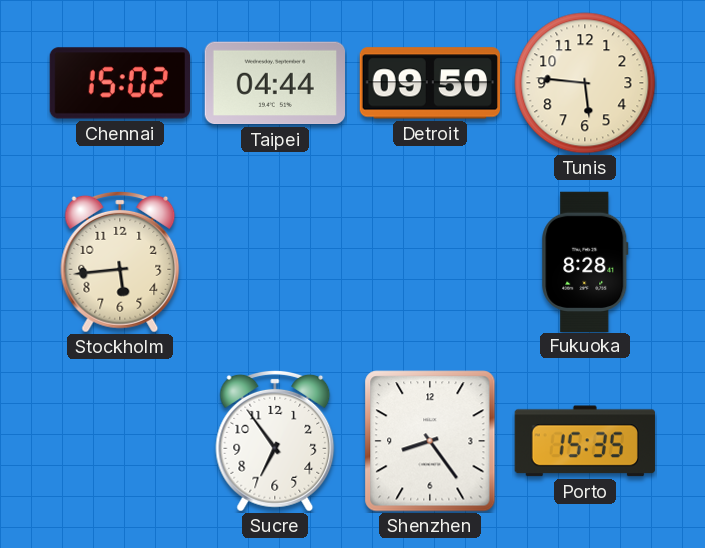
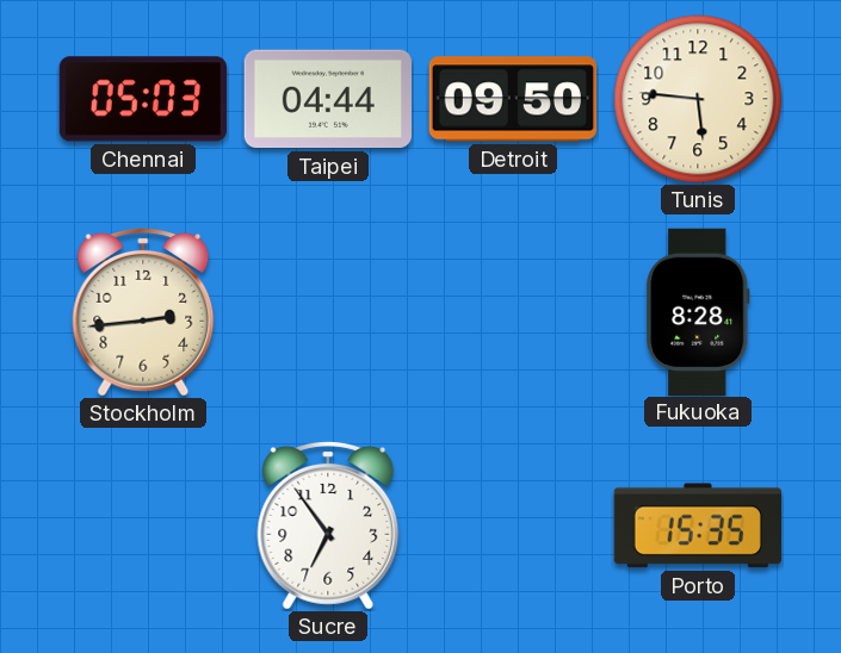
Chennai: 15:02 -> 05:03
Stockholm: 5:44 -> 2:44
Shenzhen: 8:24 -> none
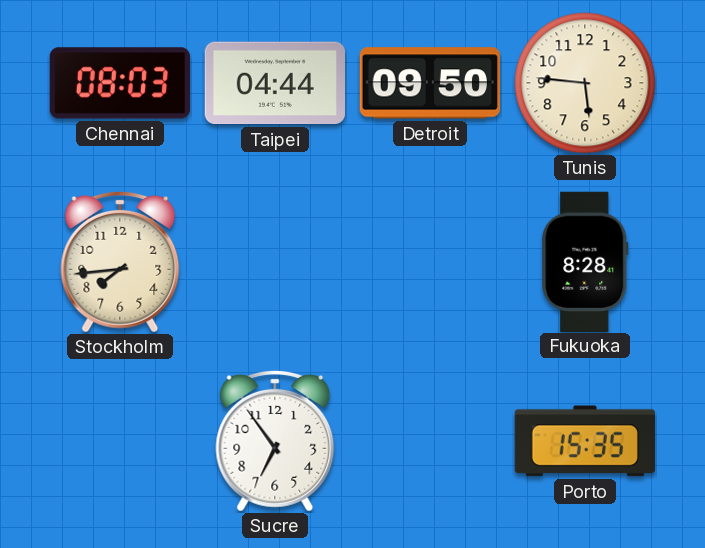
Chennai: 05:03 -> 08:03
Stockholm: 2:44 -> 7:44
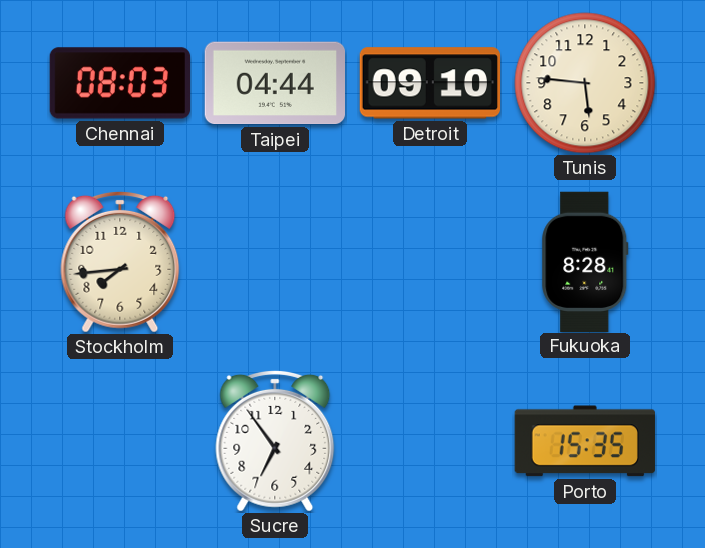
Detroit: 09:50 -> 09:10
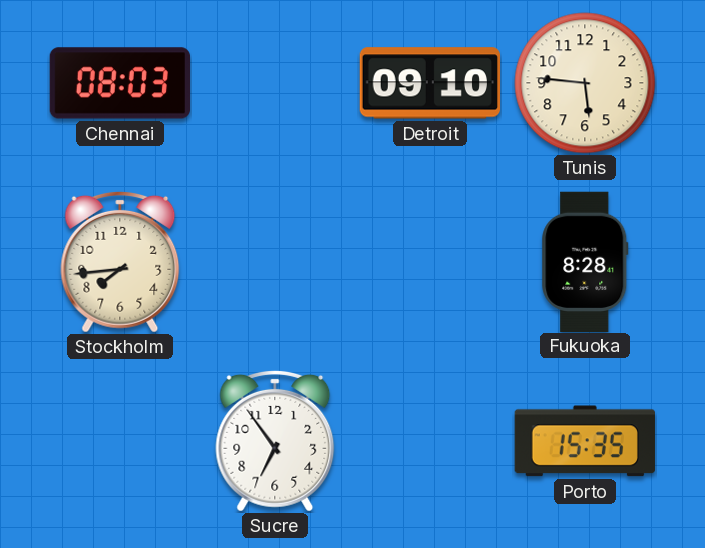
Taipei: 04:44 -> none
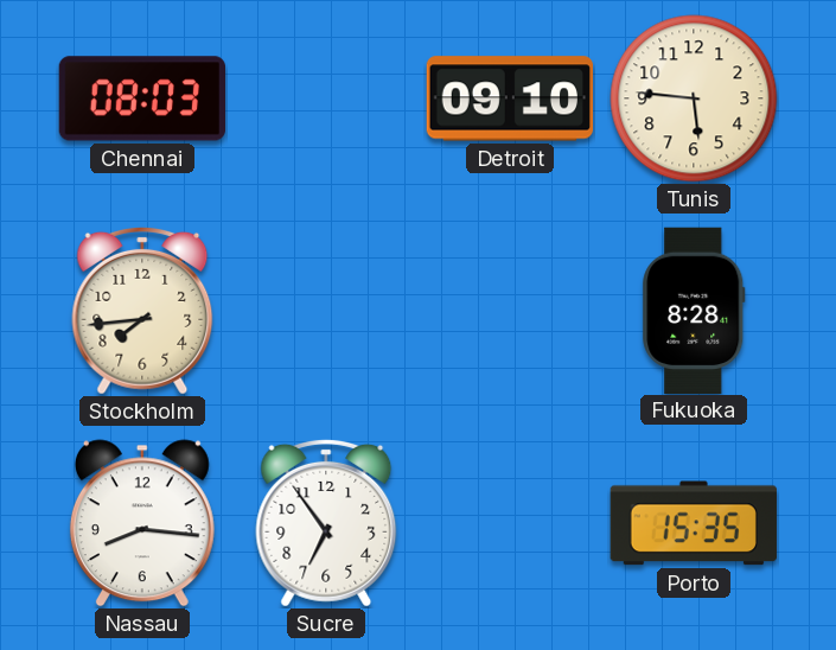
Nassau: none -> 8:16
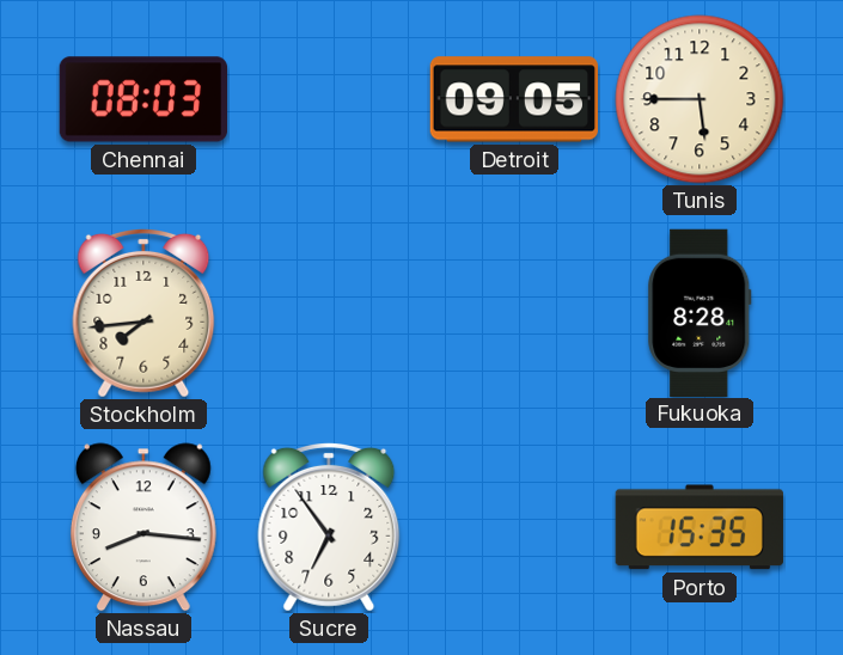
Detroit: 09:10 -> 09:05
Tunis: 5:46 -> 5:45
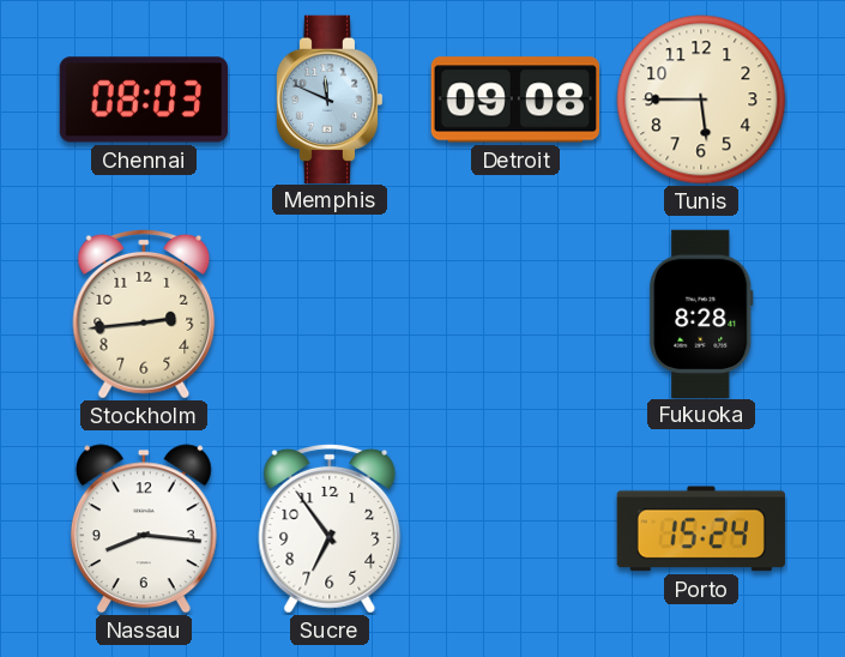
Memphis: none -> 11:49
Detroit: 09:05 -> 09:08
Stockholm: 7:44 -> 2:44
Porto: 15:35 -> 15:24
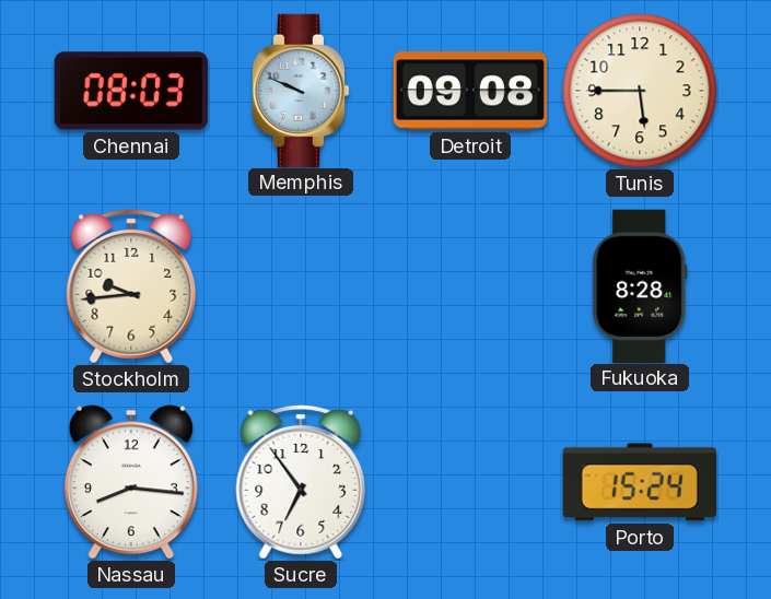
Memphis: 11:49 -> 9:49
Stockholm: 2:44 -> 9:44
